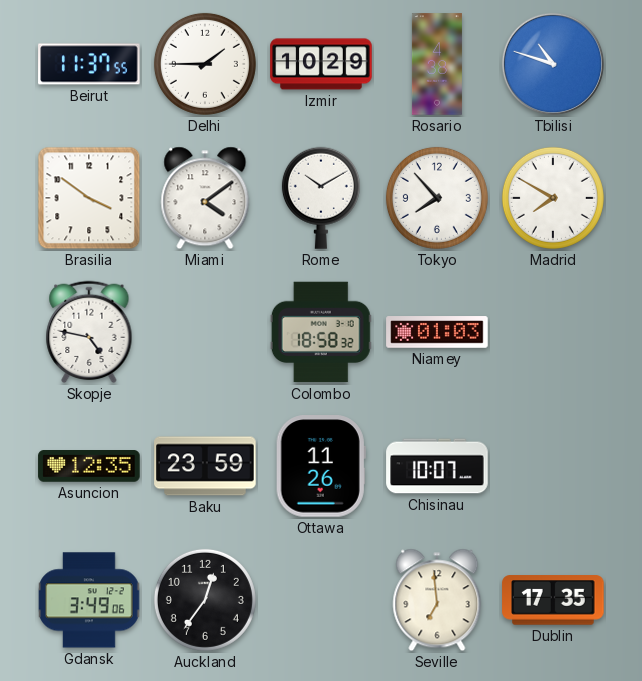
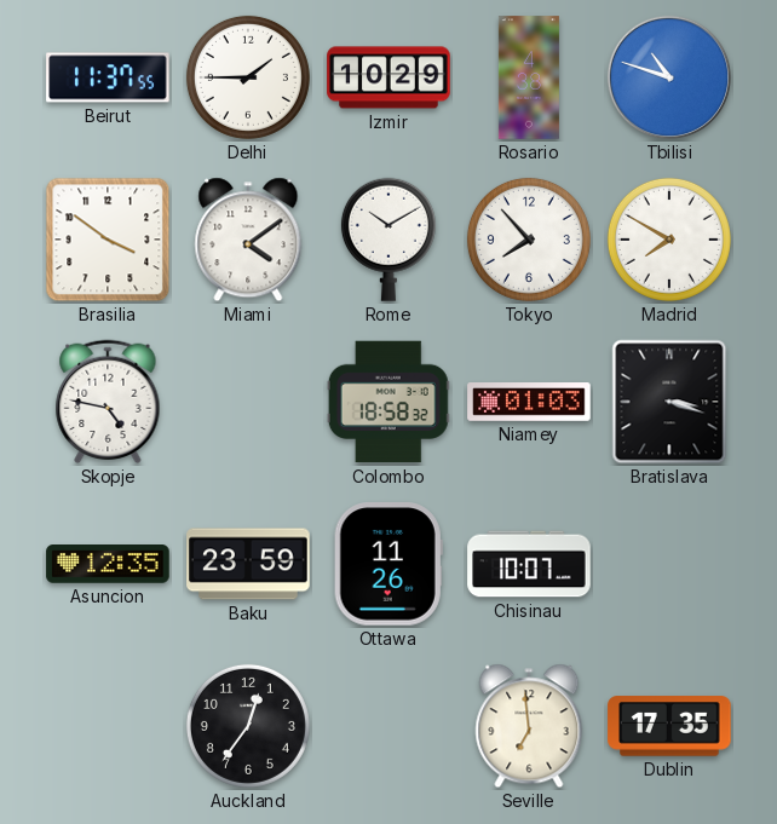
Bratislava: none -> 3:18
Gdansk: 3:49 -> none
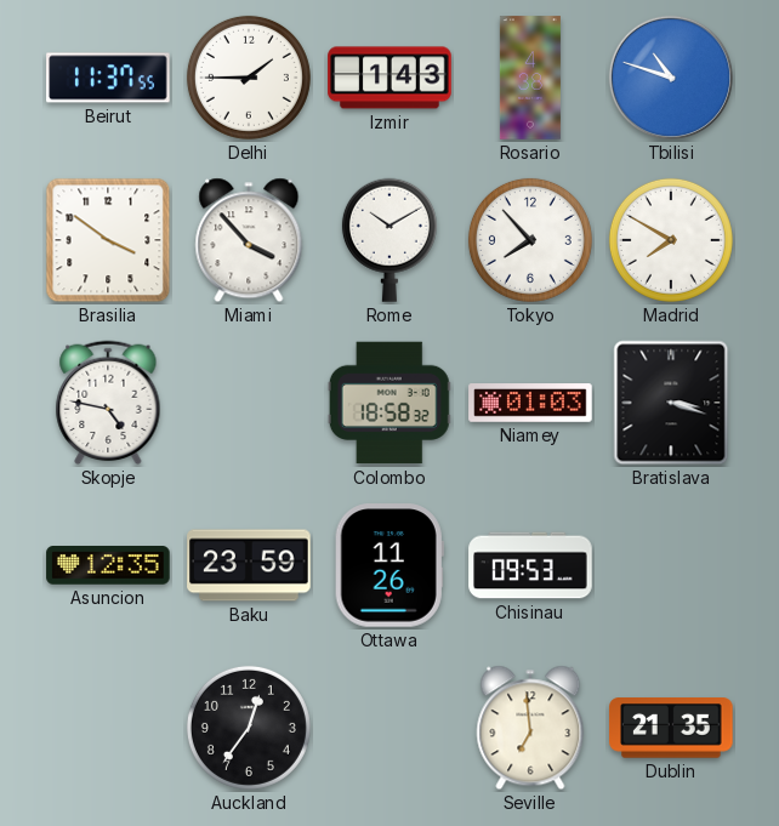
Izmir: 10:29 -> 1:43
Miami: 4:09 -> 3:53
Chisinau: 10:07 -> 09:53
Dublin: 17:35 -> 21:35
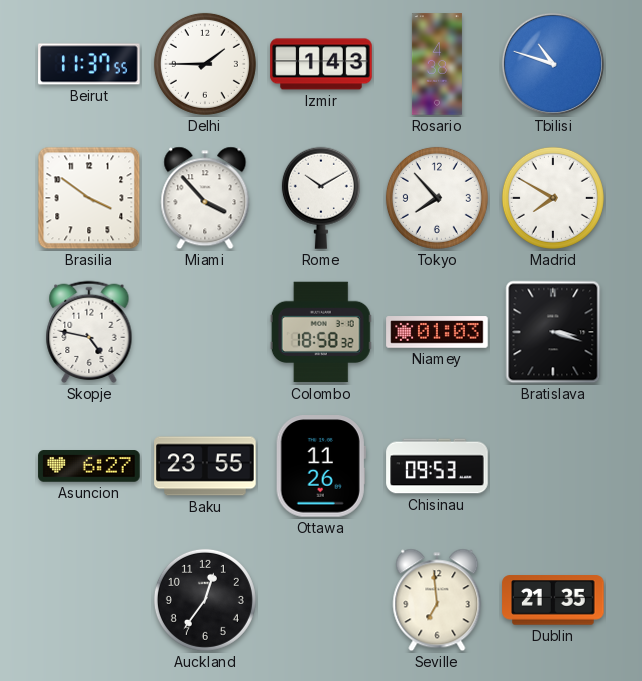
Asuncion: 12:35 -> 6:27
Baku: 23:59 -> 23:55
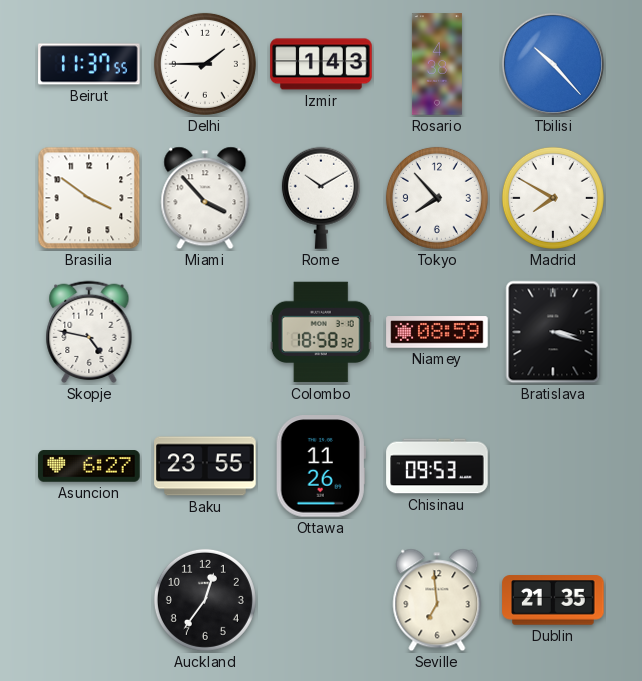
Tbilisi: 10:48 -> 10:23
Niamey: 01:03 -> 08:59
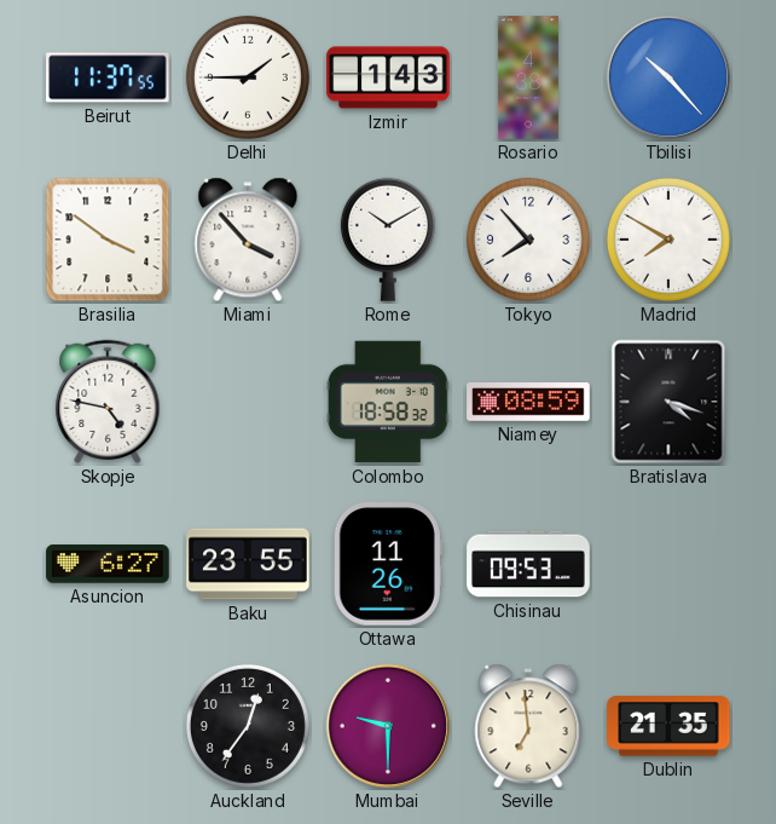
Bratislava: 3:18 -> 4:18
Mumbai: none -> 9:30
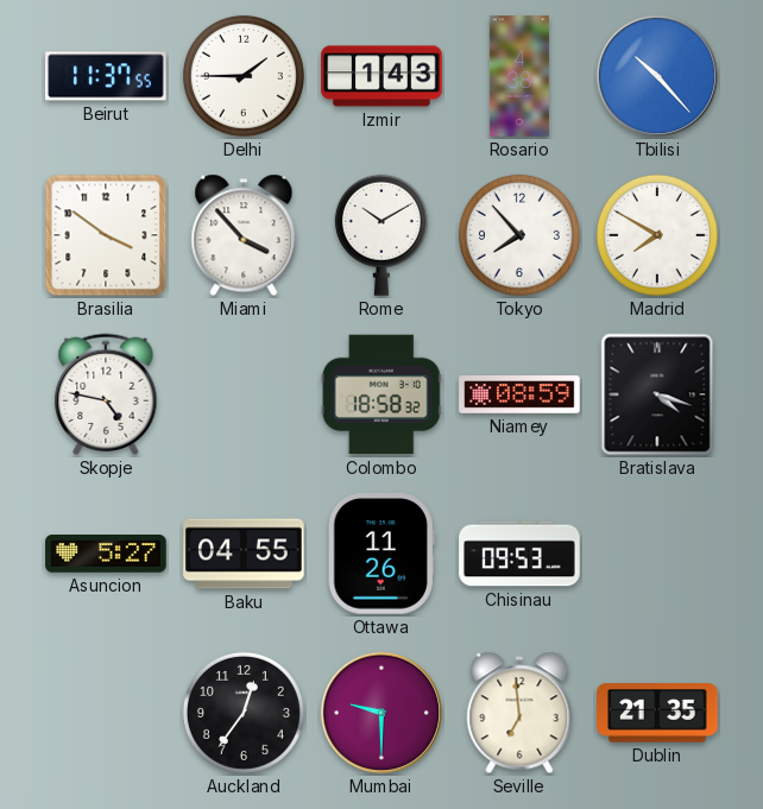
Asuncion: 6:27 -> 5:27
Baku: 23:55 -> 04:55
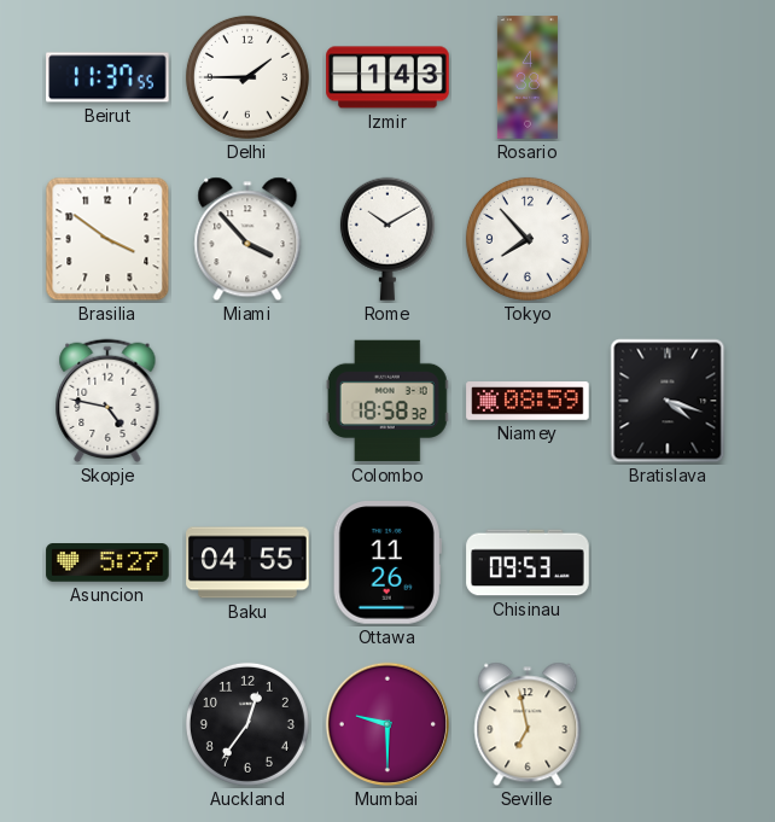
Tbilisi: 10:23 -> none
Madrid: 7:50 -> none
Seville: 6:59 -> 6:58
Dublin: 21:35 -> none
